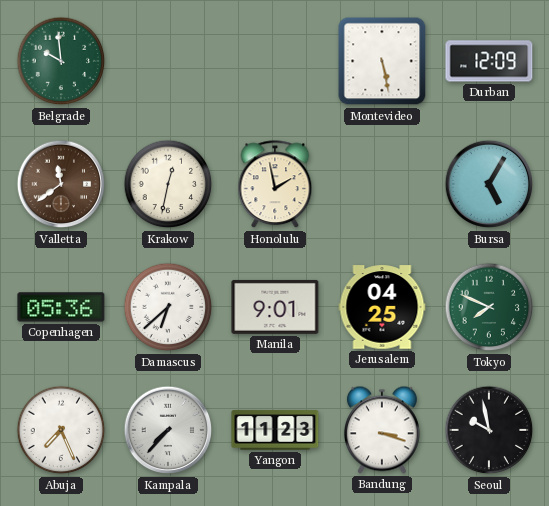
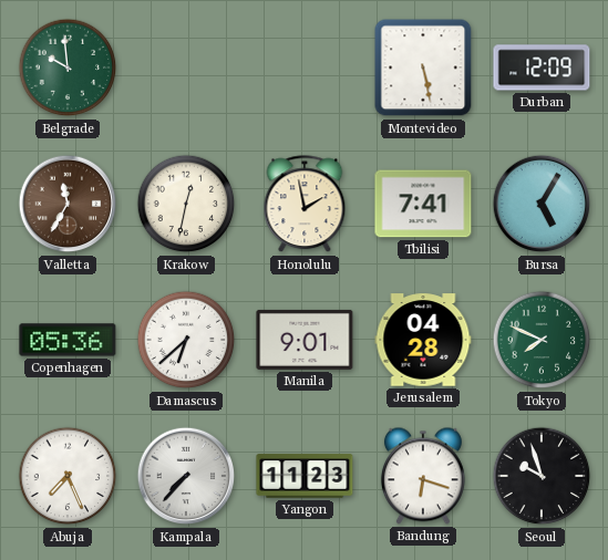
Valletta: 11:39 -> 11:35
Tbilisi: none -> 7:41
Jerusalem: 04:25 -> 04:28
Bandung: 3:18 -> 6:18
Seoul: 9:58 -> 9:57
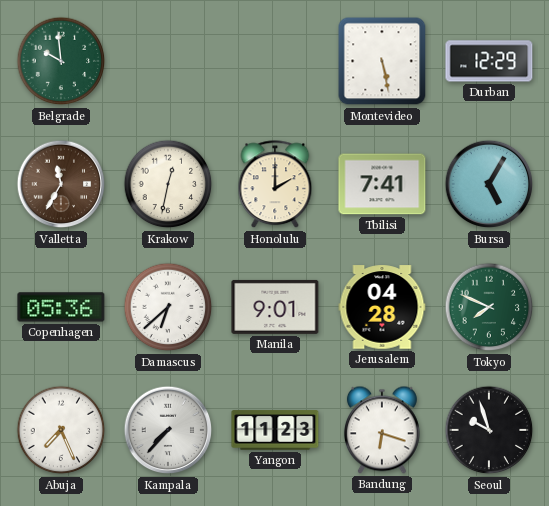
Durban: 12:09 -> 12:29
Honolulu: 1:58 -> 2:00
